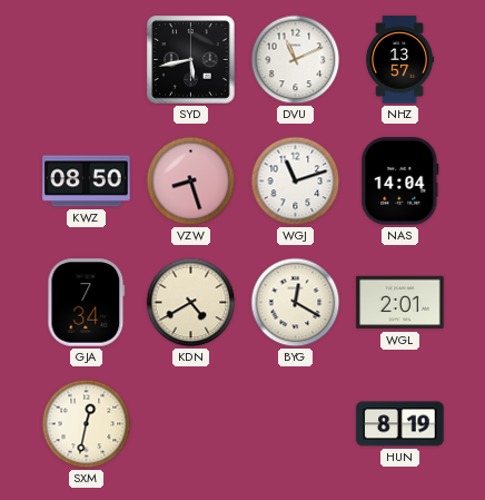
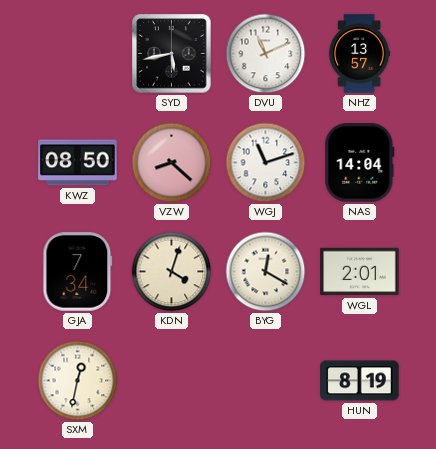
VZW: 8:27 -> 8:22
KDN: 4:40 -> 4:03
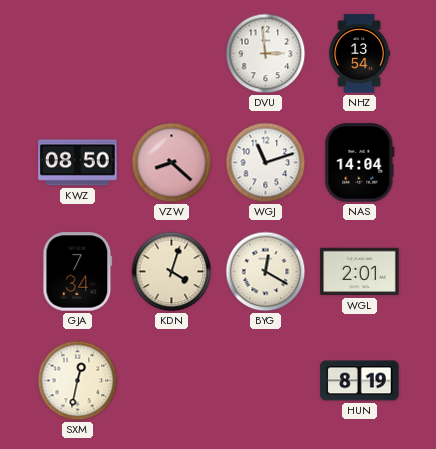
SYD: 5:43 -> none
DVU: 11:11 -> 2:59
NHZ: 13:57 -> 13:54
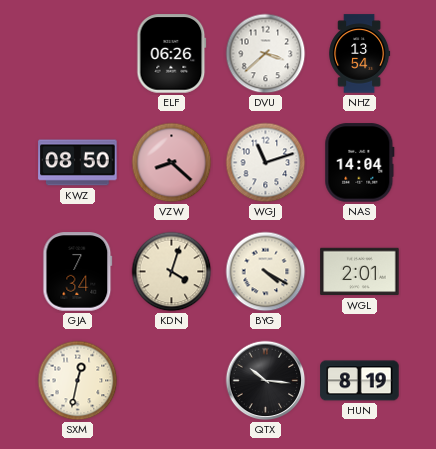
ELF: none -> 06:26
DVU: 2:59 -> 3:38
BYG: 12:20 -> 4:20
QTX: none -> 10:16
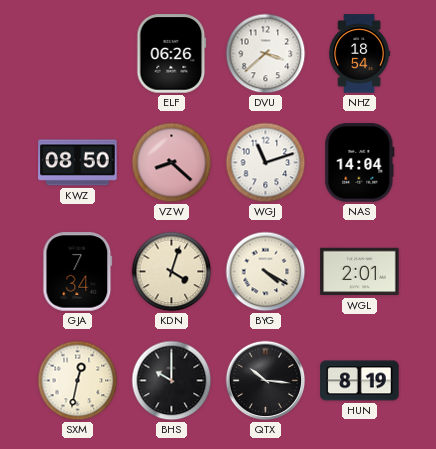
NHZ: 13:54 -> 18:54
BHS: none -> 10:00
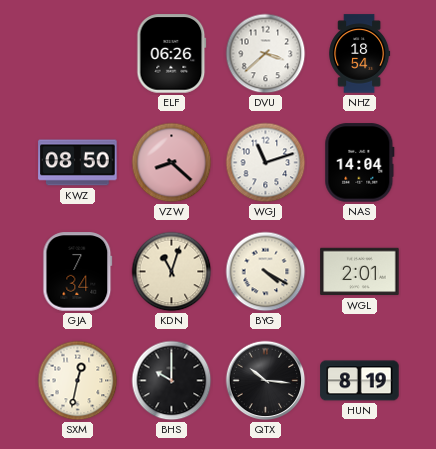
KDN: 4:03 -> 11:03
